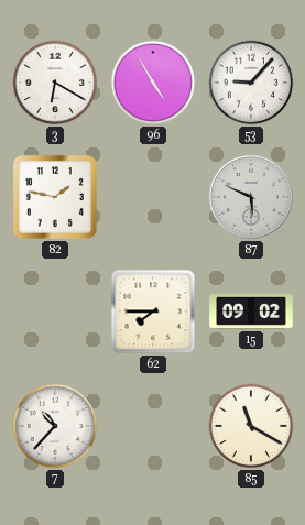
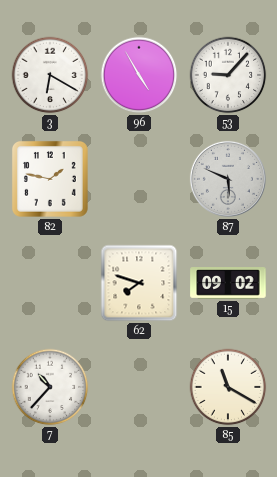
62: 7:45 -> 7:48
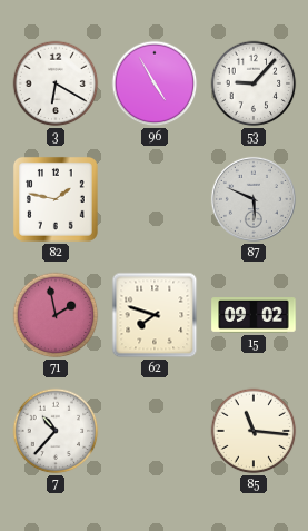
71: none -> 1:58
85: 11:20 -> 11:16
